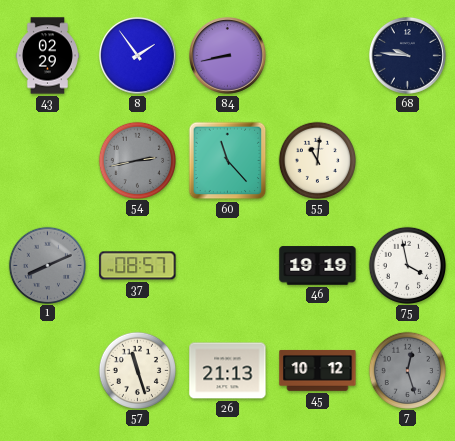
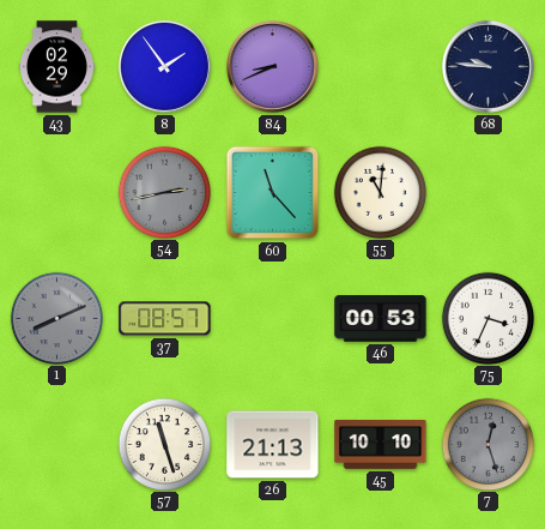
84: 8:43 -> 8:41
46: 19:19 -> 00:53
75: 3:58 -> 3:34
45: 10:12 -> 10:10
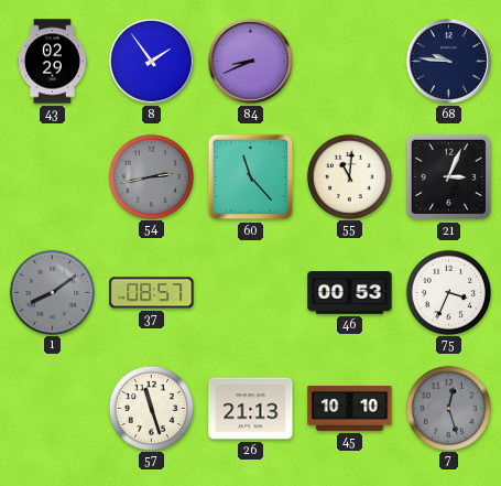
21: none -> 3:04
1: 8:11 -> 8:09
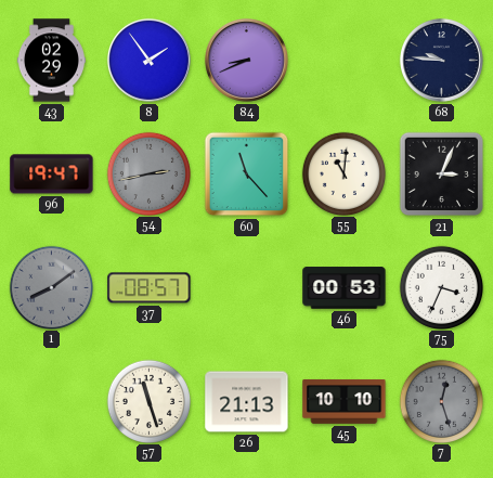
96: none -> 19:47
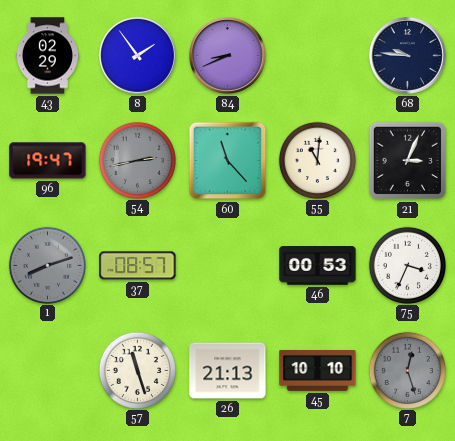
1: 8:09 -> 8:12
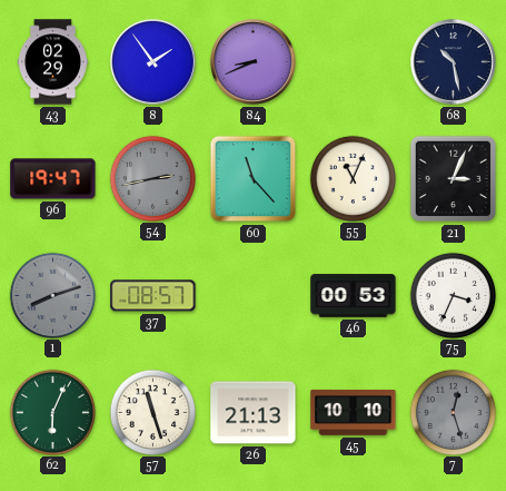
68: 9:46 -> 10:28
55: 11:01 -> 11:04
62: none -> 6:04
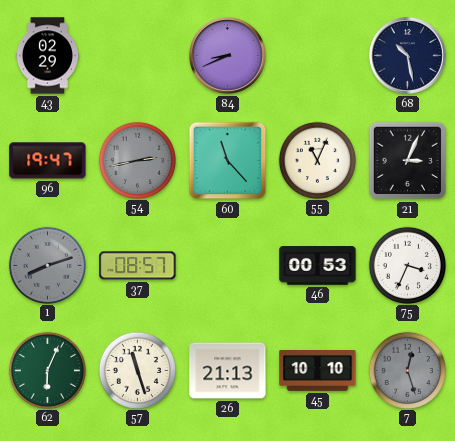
8: 1:54 -> none
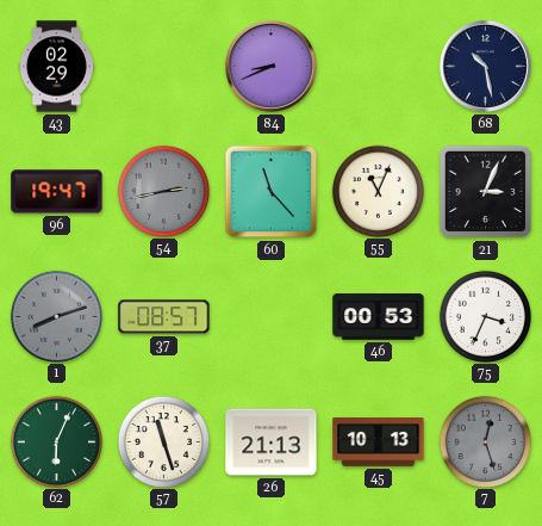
45: 10:10 -> 10:13
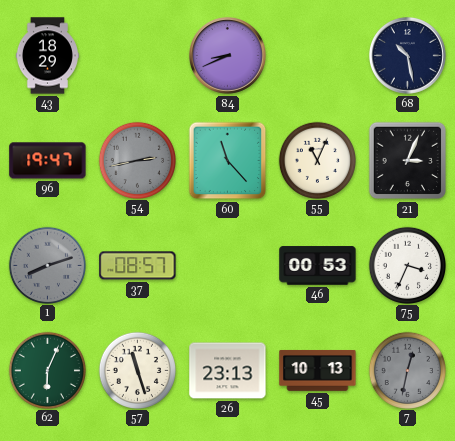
43: 02:29 -> 18:29
26: 21:13 -> 23:13
7: 12:27 -> 12:32
